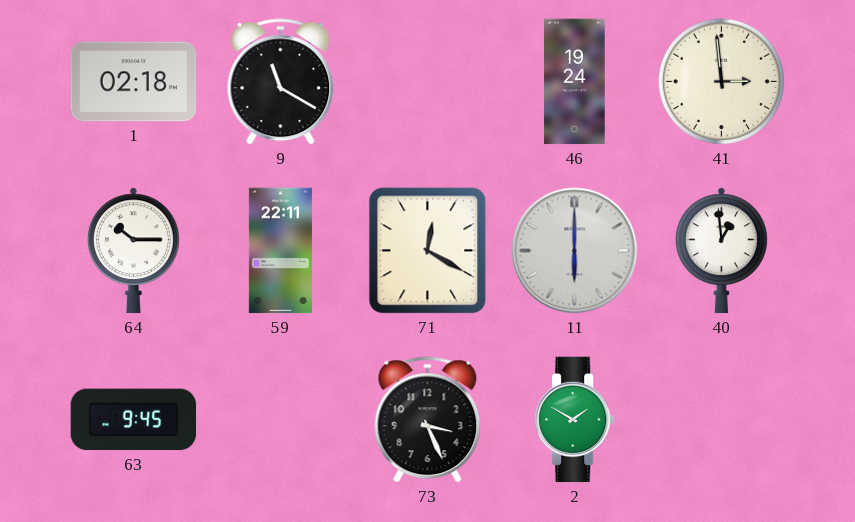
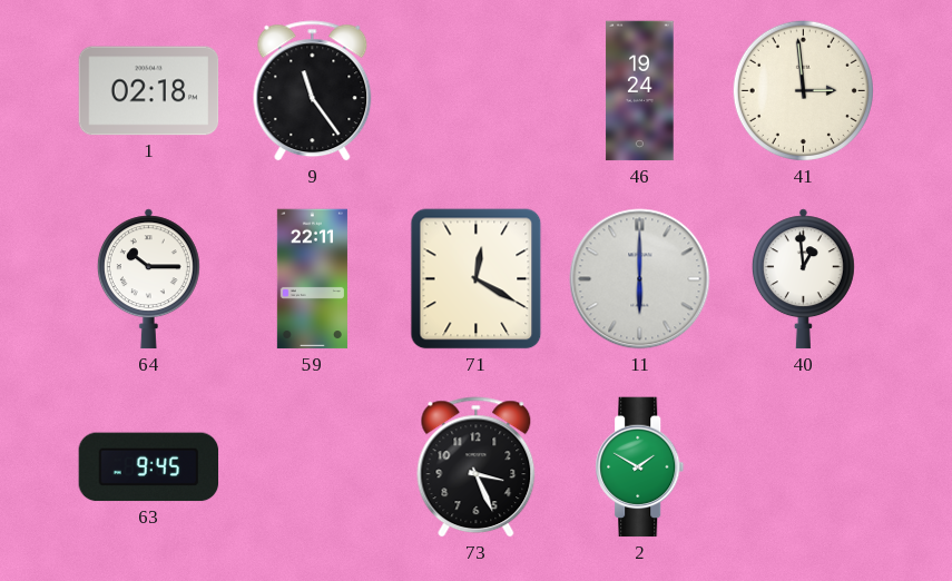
9: 11:20 -> 11:24
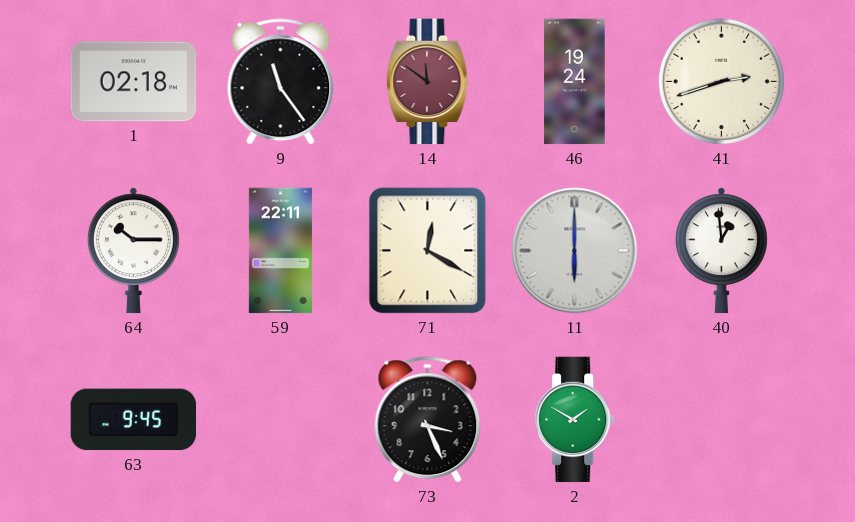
14: none -> 11:51
41: 2:59 -> 2:42
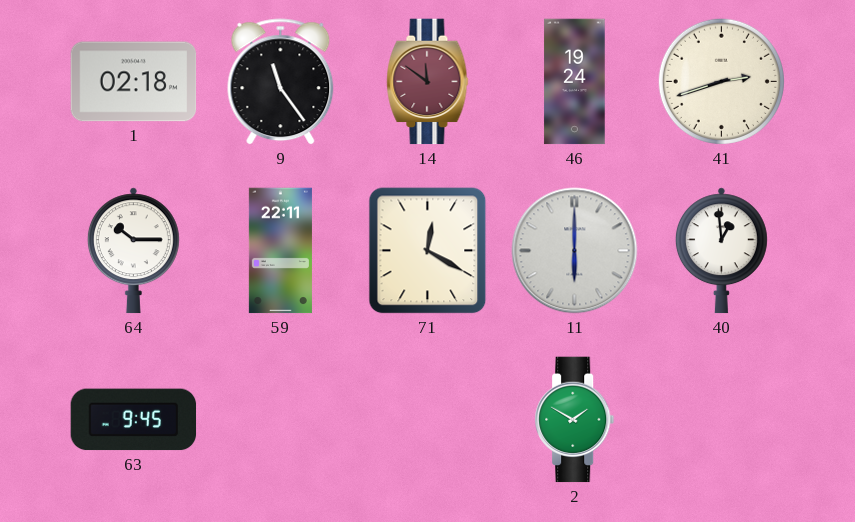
73: 3:26 -> none
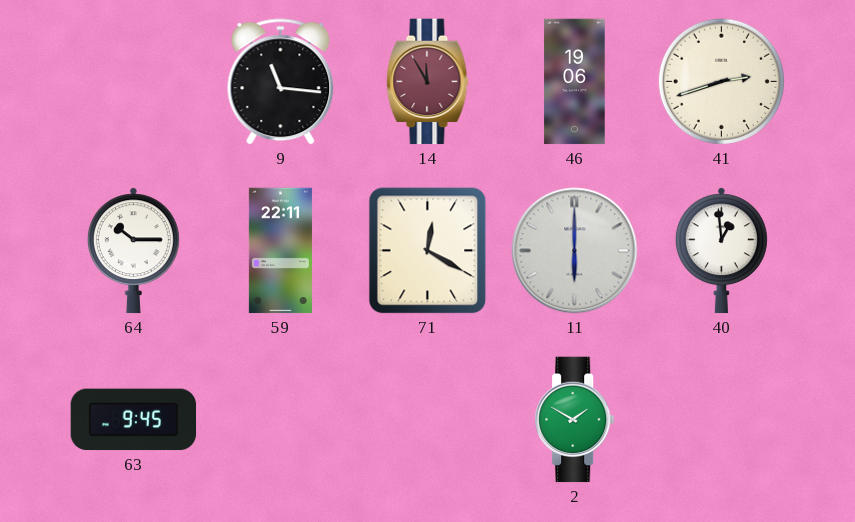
1: 02:18 -> none
9: 11:24 -> 11:16
14: 11:51 -> 11:55
46: 19:24 -> 19:06
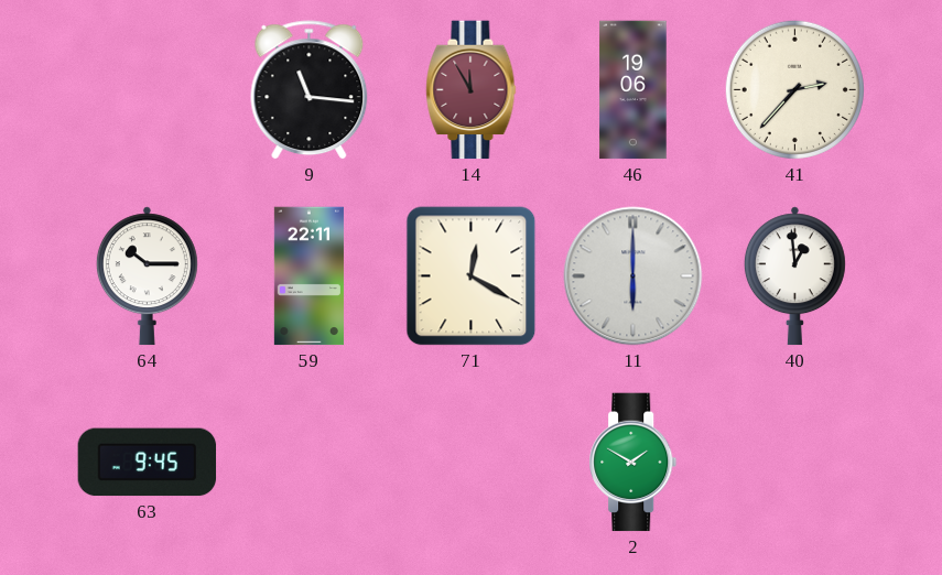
41: 2:42 -> 2:37
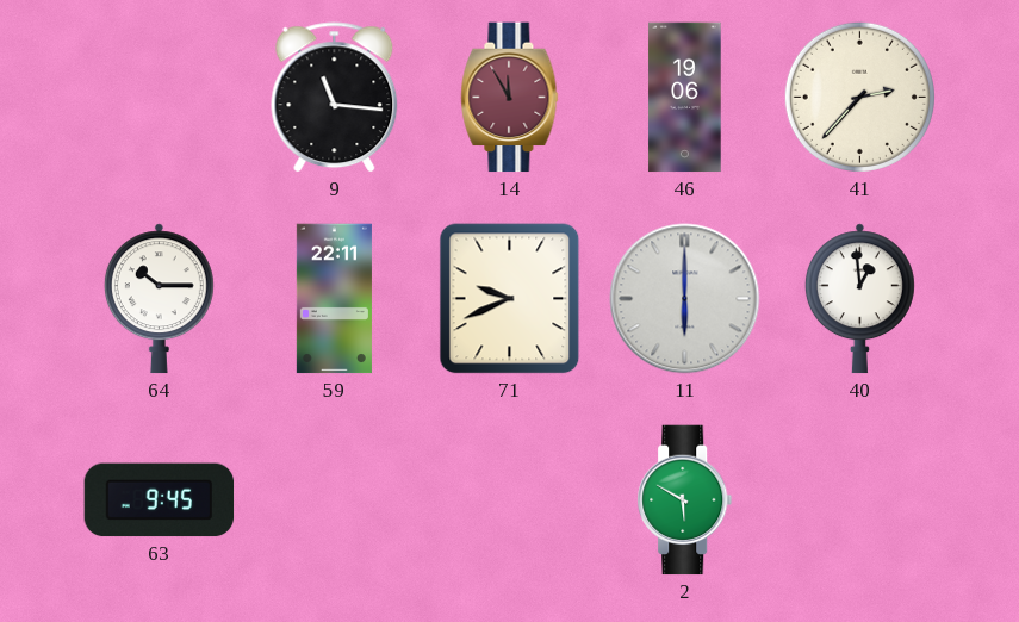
71: 12:20 -> 9:41
2: 1:50 -> 5:50
